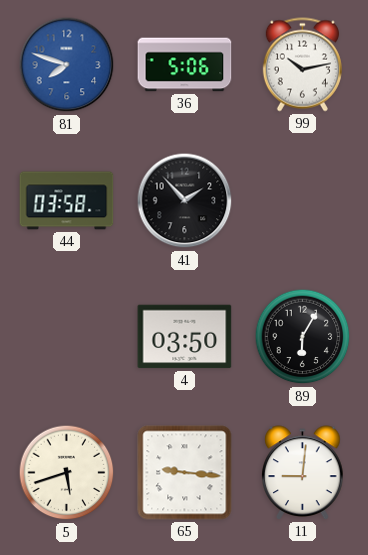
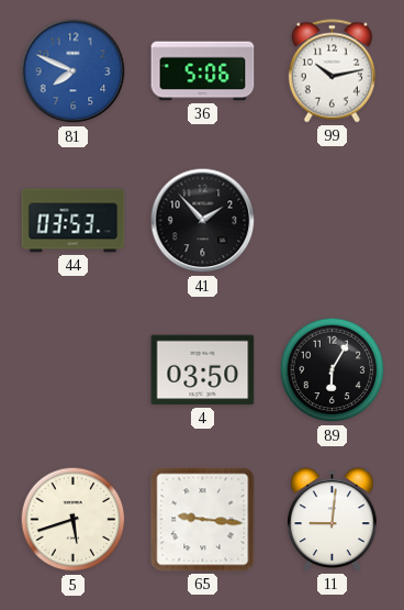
81: 7:48 -> 7:49
44: 03:58 -> 03:53
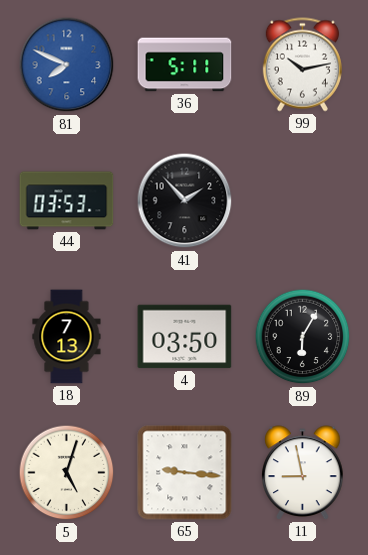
36: 5:06 -> 5:11
18: none -> 7:13
5: 5:42 -> 5:03
11: 9:01 -> 8:58
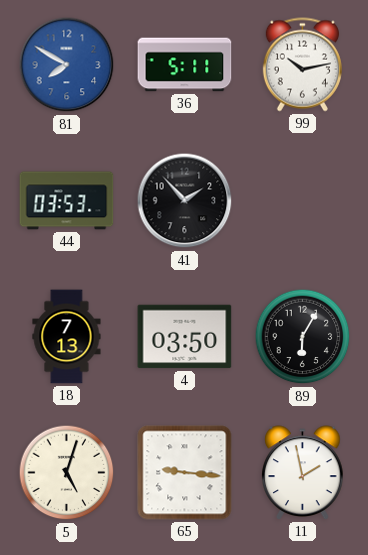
81: 7:49 -> 7:50
11: 8:58 -> 1:58
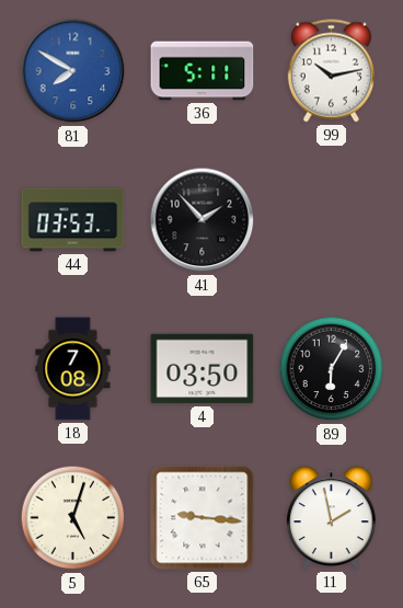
18: 7:13 -> 7:08
